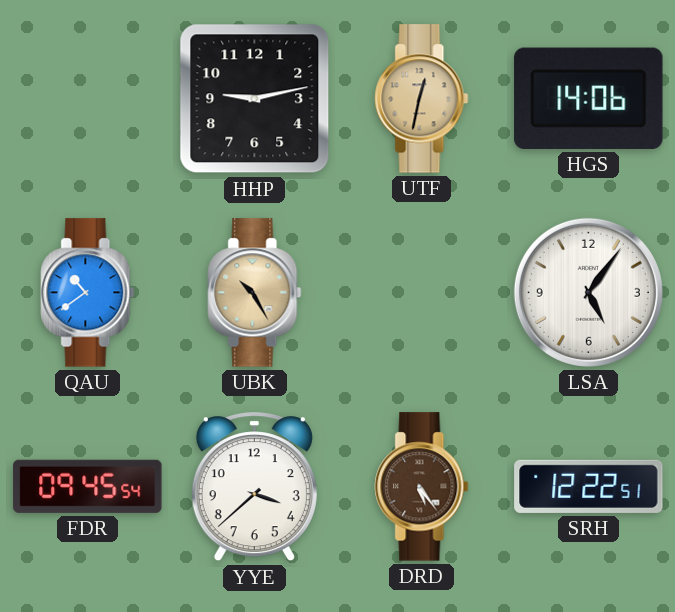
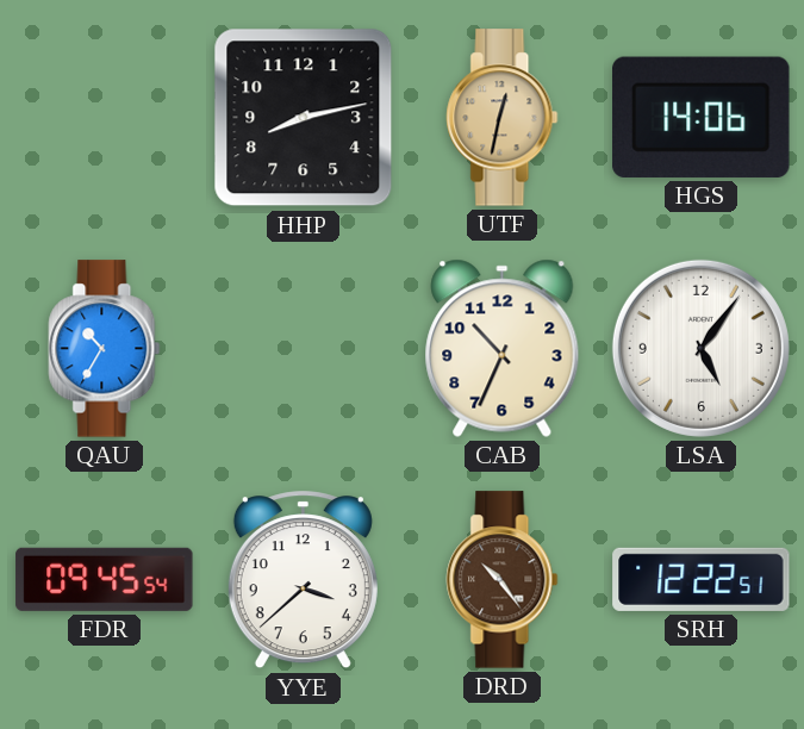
HHP: 9:13 -> 8:13
QAU: 10:39 -> 10:35
UBK: 10:25 -> none
CAB: none -> 10:34
DRD: 5:24 -> 10:24
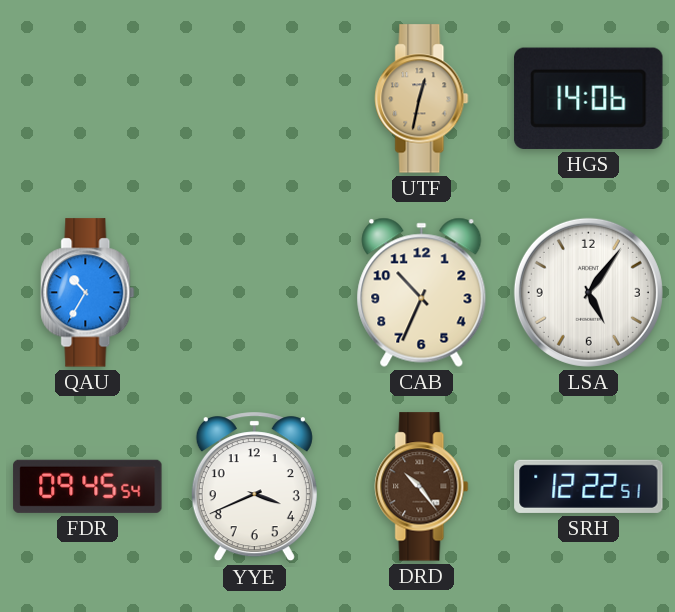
HHP: 8:13 -> none
YYE: 3:38 -> 3:41
